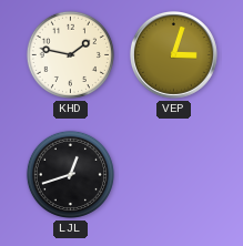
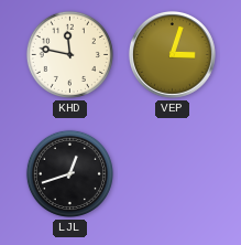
KHD: 1:47 -> 11:47
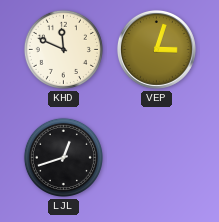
KHD: 11:47 -> 11:49
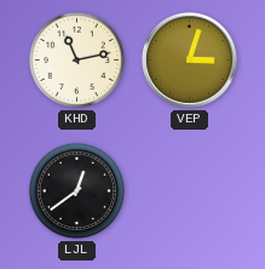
KHD: 11:49 -> 11:13
LJL: 12:42 -> 12:39
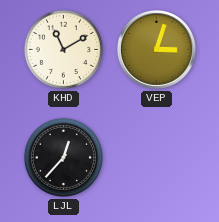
KHD: 11:13 -> 11:10
LJL: 12:39 -> 12:37
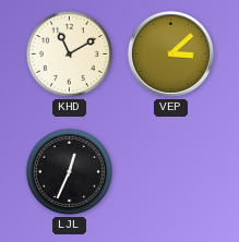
VEP: 3:03 -> 3:08
LJL: 12:37 -> 12:34
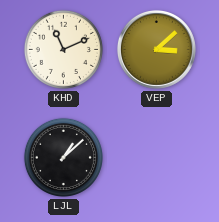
KHD: 11:10 -> 11:11
LJL: 12:34 -> 1:08
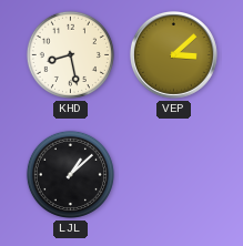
KHD: 11:11 -> 8:28
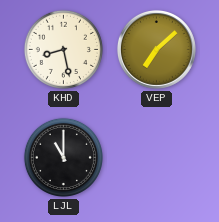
VEP: 3:08 -> 7:08
LJL: 1:08 -> 11:00
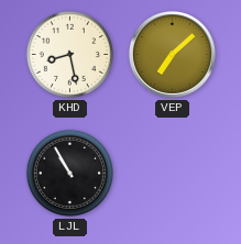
LJL: 11:00 -> 10:55
